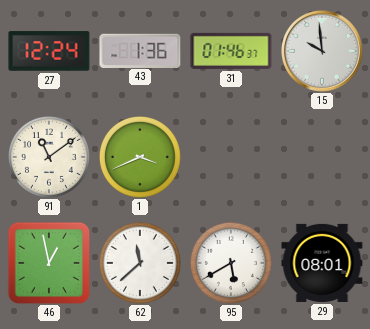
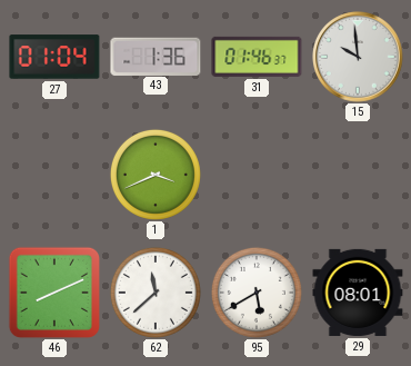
27: 12:24 -> 01:04
91: 11:09 -> none
46: 12:58 -> 8:11
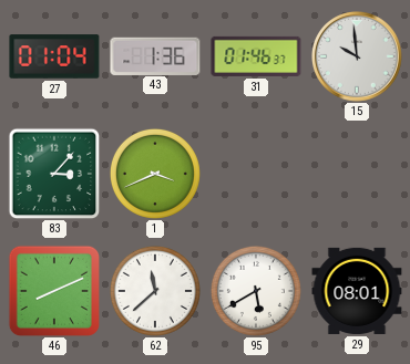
83: none -> 3:07
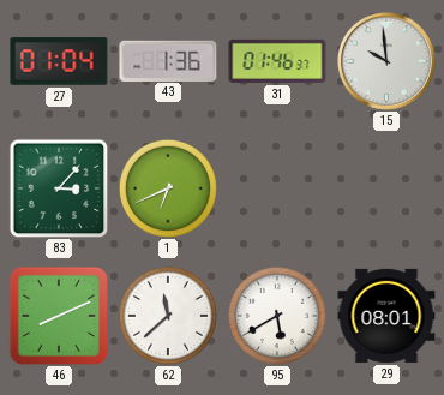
1: 3:41 -> 6:41
